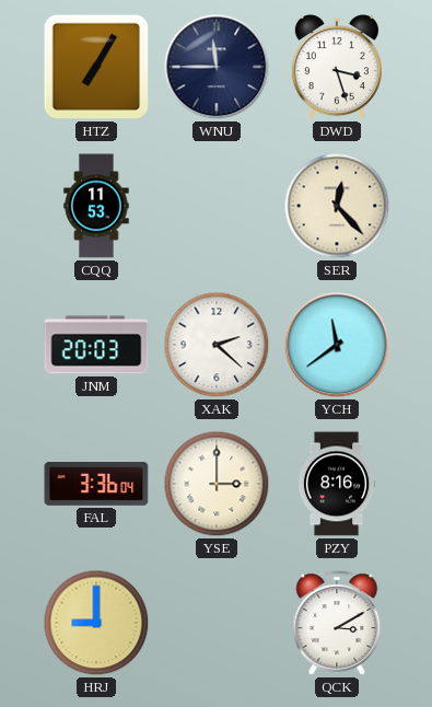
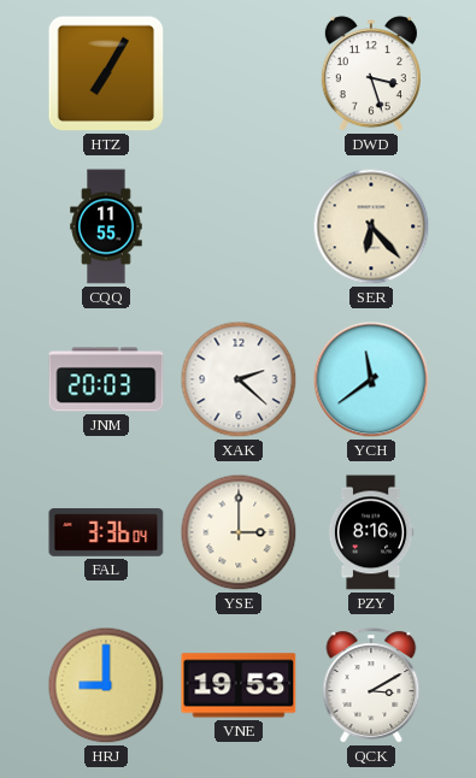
WNU: 11:45 -> none
CQQ: 11:53 -> 11:55
SER: 12:23 -> 6:23
VNE: none -> 19:53
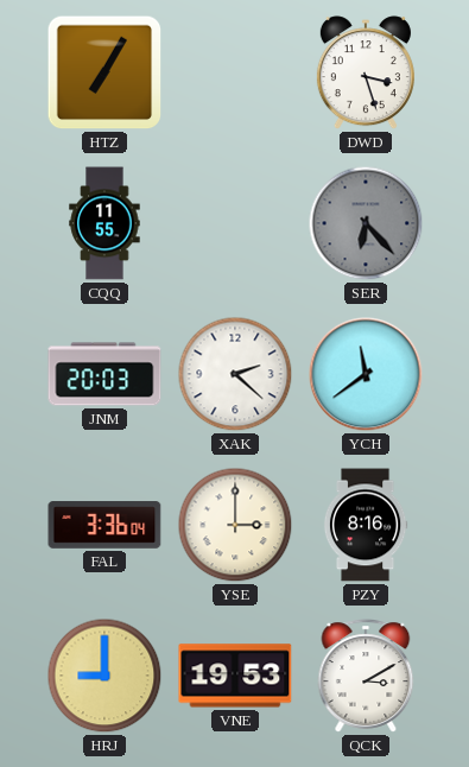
SER dial: cream -> grey
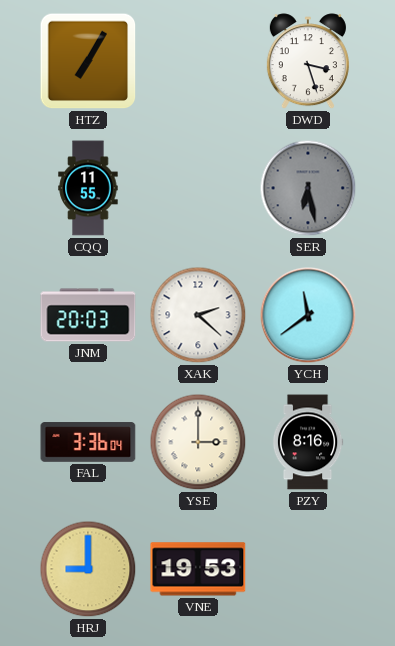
SER: 6:23 -> 6:28
QCK: 3:10 -> none
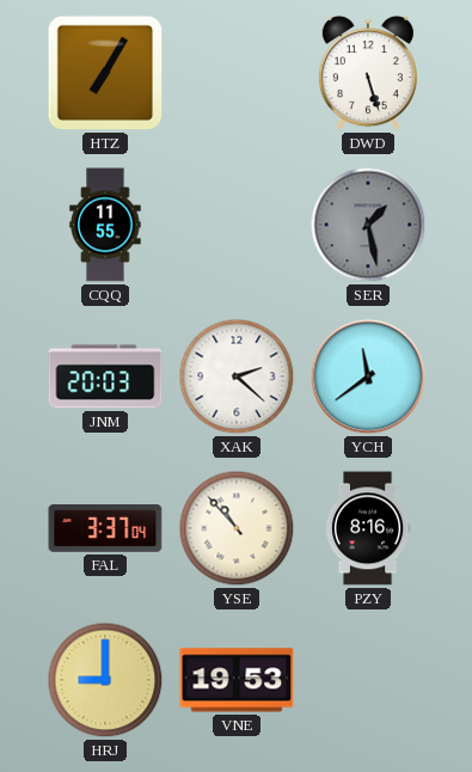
DWD: 3:27 -> 5:27
SER: 6:28 -> 1:28
FAL: 3:36 -> 3:37
YSE: 3:00 -> 10:53
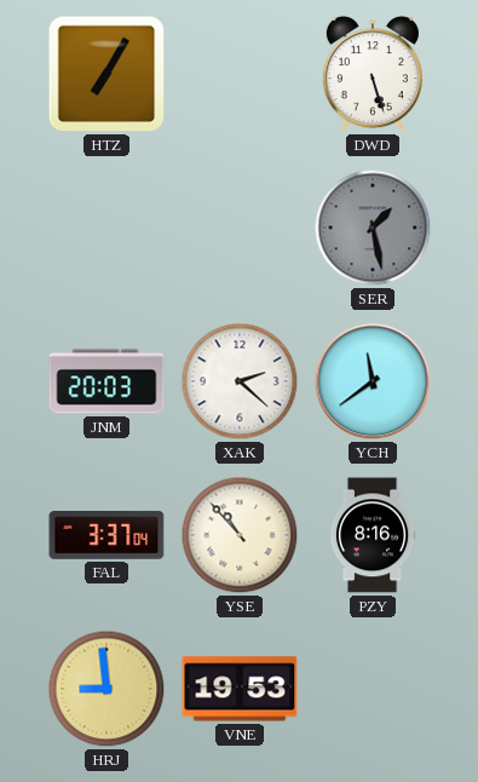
CQQ: 11:55 -> none
HRJ: 9:00 -> 8:59
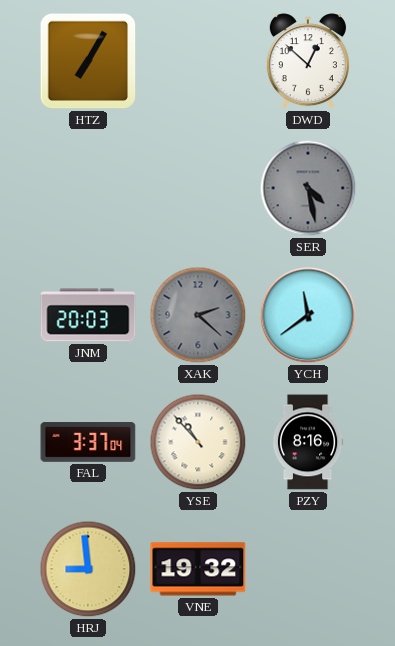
DWD: 5:27 -> 12:52
SER: 1:28 -> 4:28
XAK dial: white -> grey
VNE: 19:53 -> 19:32
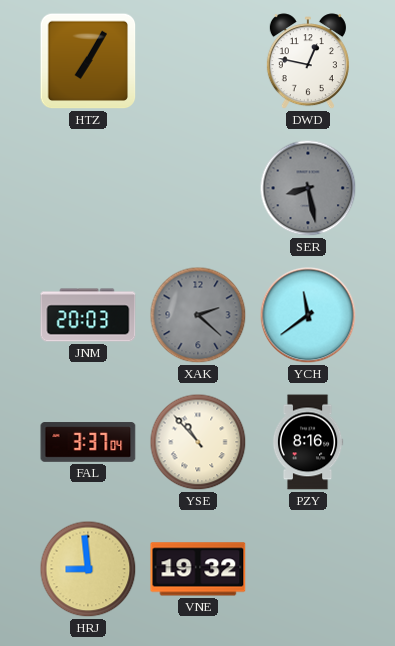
DWD: 12:52 -> 12:47
SER: 4:28 -> 8:28
